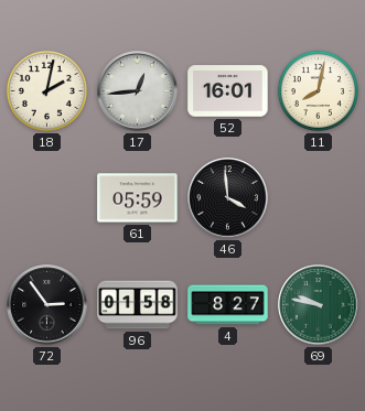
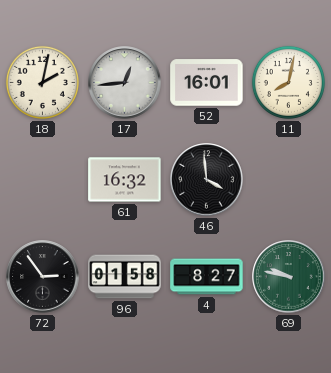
61: 05:59 -> 16:32
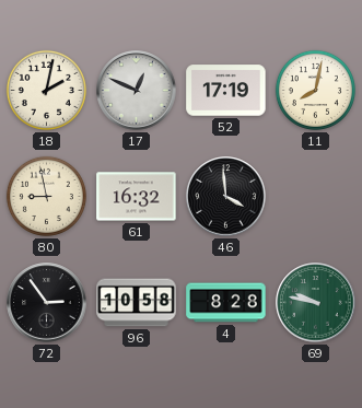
17: 12:44 -> 12:49
52: 16:01 -> 17:19
80: none -> 8:58
96: 01:58 -> 10:58
4: 8:27 -> 8:28
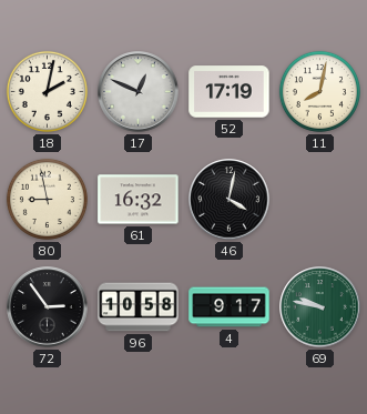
46: 3:59 -> 4:02
4: 8:28 -> 9:17
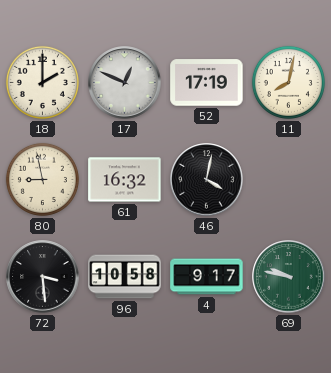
18: 2:02 -> 2:00
72: 2:54 -> 3:29
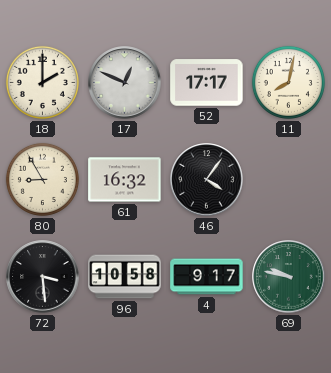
52: 17:19 -> 17:17
80: 8:58 -> 8:55
46: 4:02 -> 4:06
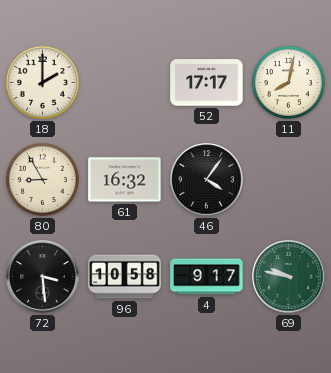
17: 12:49 -> none
